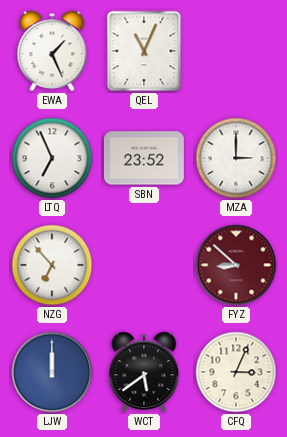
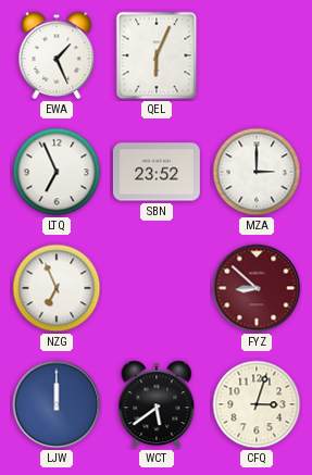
QEL: 11:04 -> 6:04
NZG: 6:53 -> 6:56
CFQ: 3:04 -> 3:03
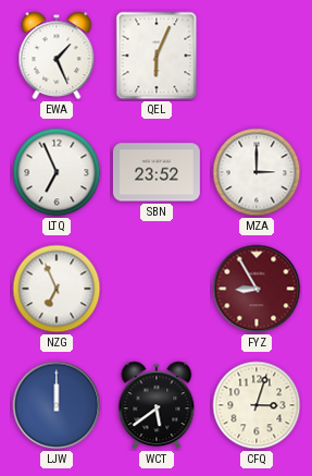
FYZ: 8:52 -> 8:55
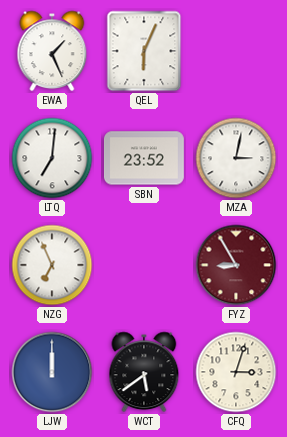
LTQ: 6:56 -> 7:01
MZA: 3:00 -> 3:02
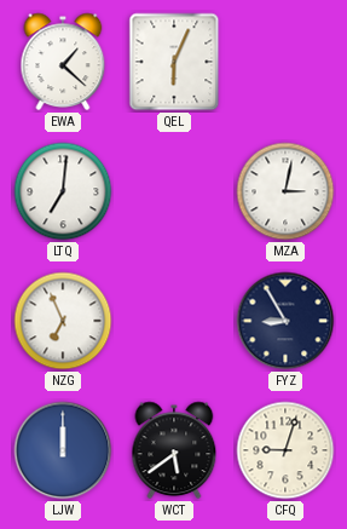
EWA: 1:26 -> 1:22
SBN: 23:52 -> none
FYZ dial: burgundy -> navy
CFQ: 3:03 -> 9:03
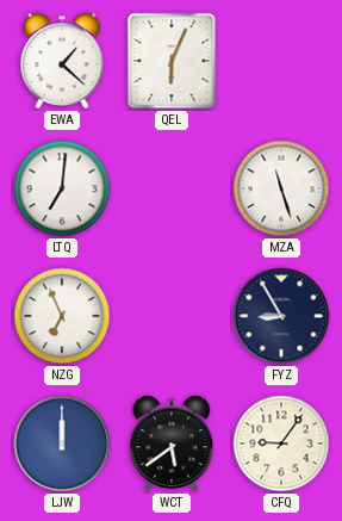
MZA: 3:02 -> 11:27
CFQ: 9:03 -> 9:06
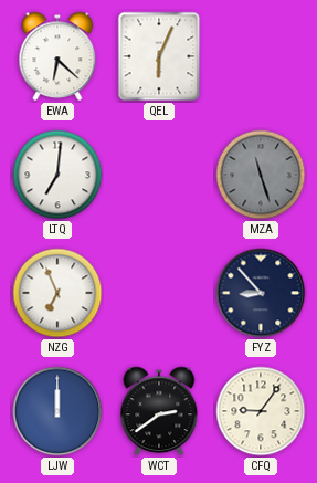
EWA: 1:22 -> 6:22
MZA dial: white -> grey
FYZ: 8:55 -> 8:53
WCT: 5:39 -> 2:39
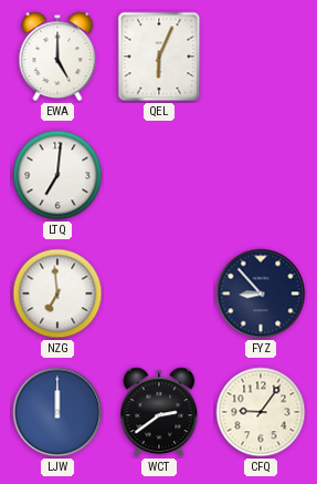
EWA: 6:22 -> 5:00
MZA: 11:27 -> none
NZG: 6:56 -> 6:59
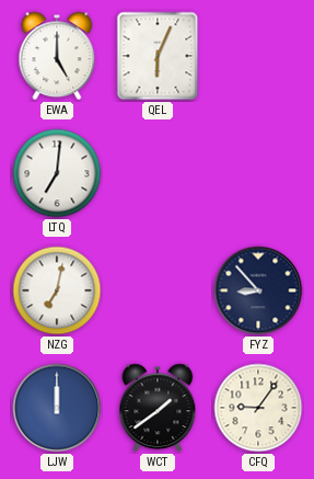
NZG: 6:59 -> 7:02
WCT: 2:39 -> 1:39
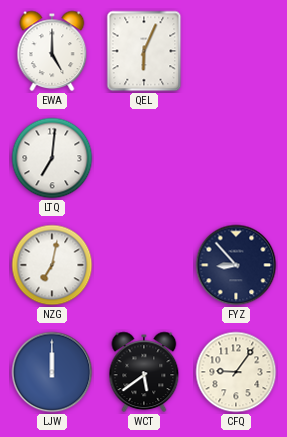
WCT: 1:39 -> 5:39
